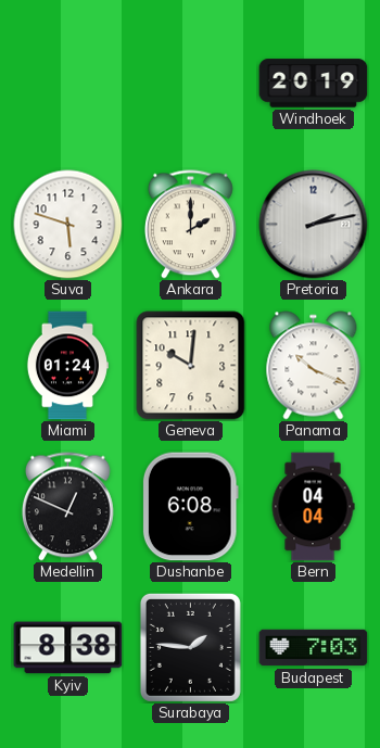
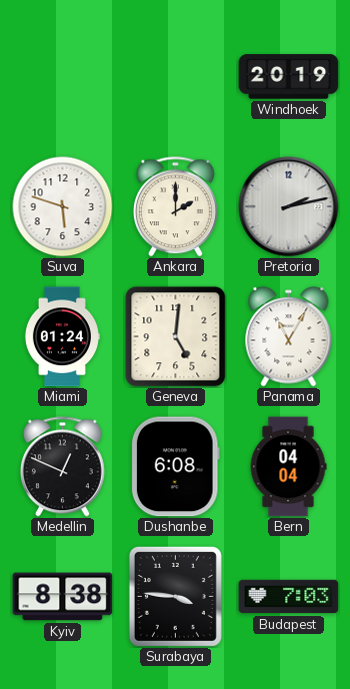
Geneva: 10:01 -> 5:01
Panama: 10:19 -> 11:05
Surabaya: 1:46 -> 3:46
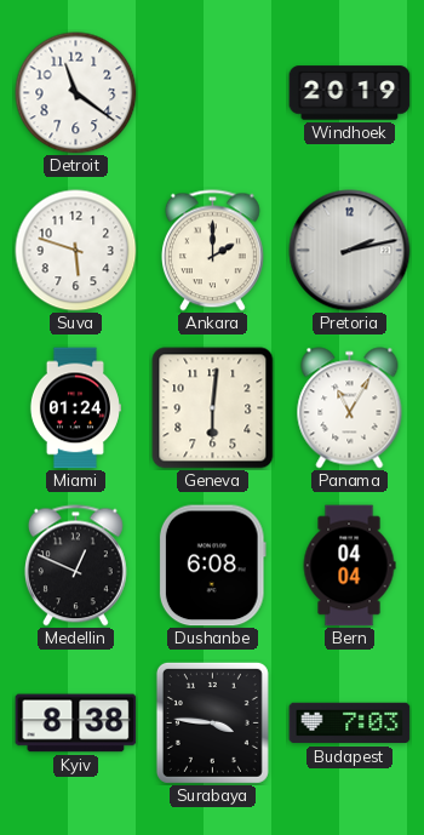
Detroit: none -> 11:21
Geneva: 5:01 -> 6:01
